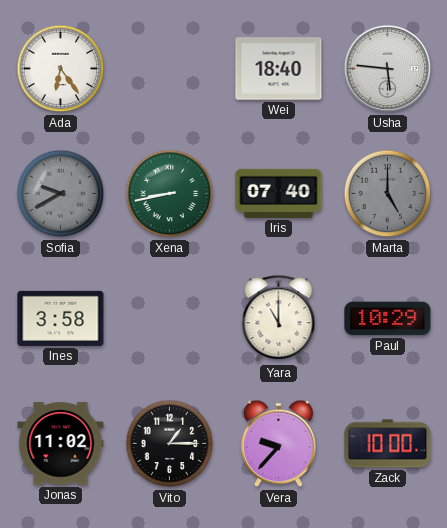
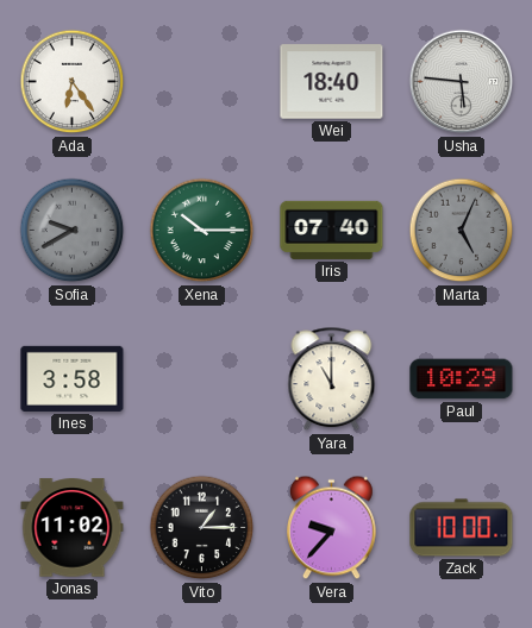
Xena: 8:43 -> 10:15
Marta: 5:00 -> 5:04
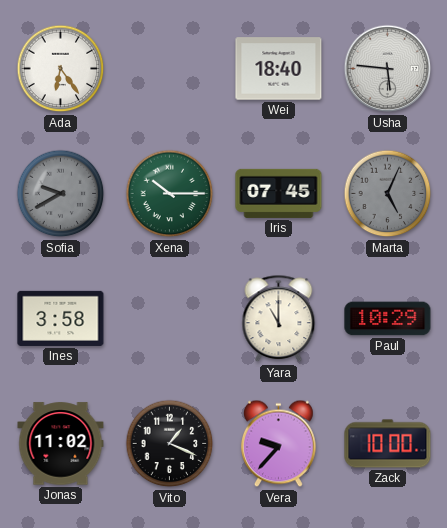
Iris: 07:40 -> 07:45
Vito: 1:15 -> 1:19
